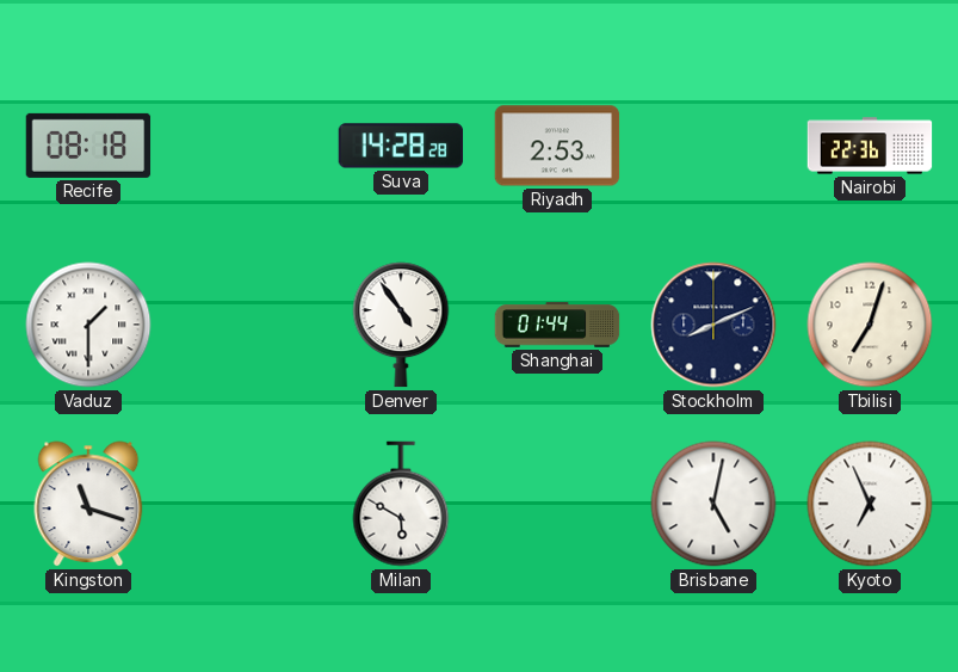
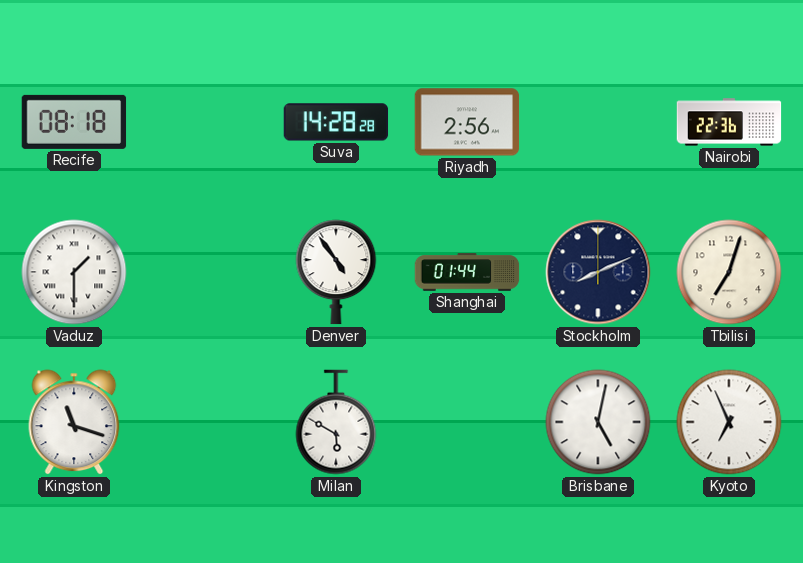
Riyadh: 2:53 -> 2:56
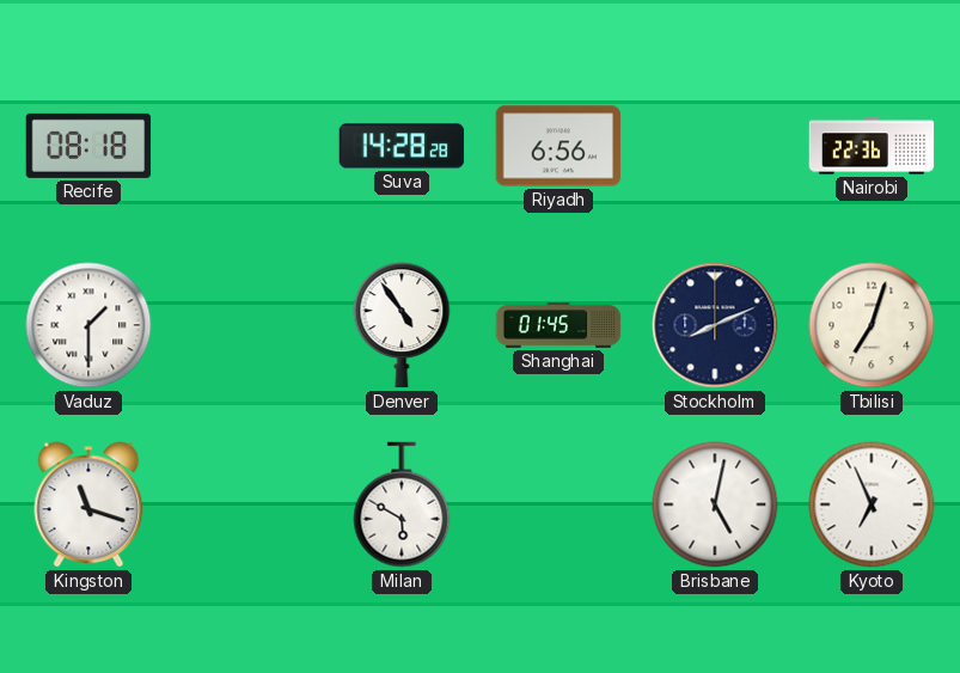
Riyadh: 2:56 -> 6:56
Shanghai: 01:44 -> 01:45
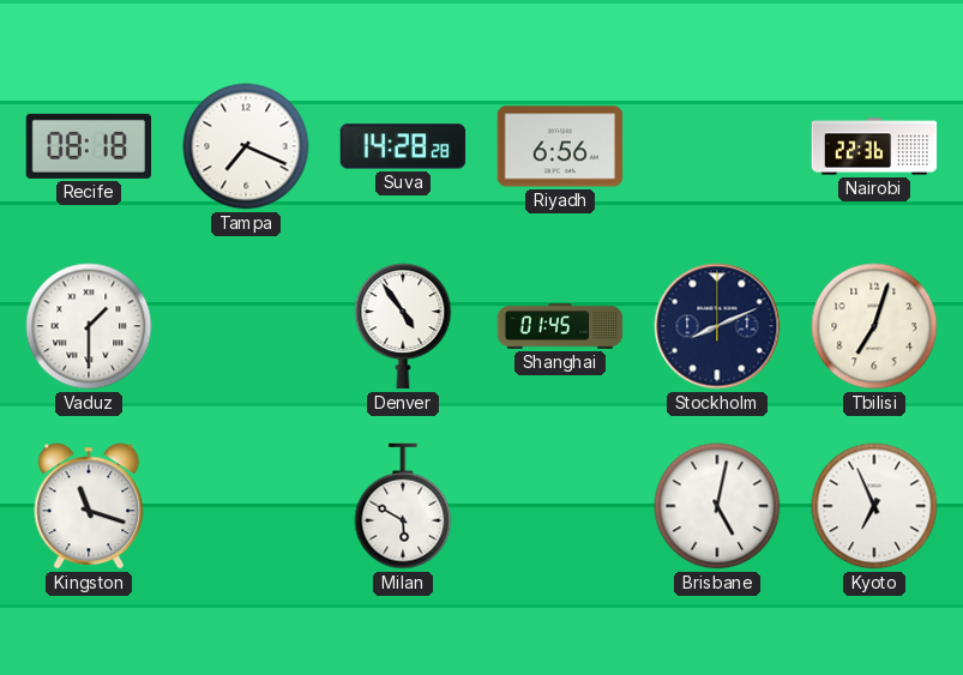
Tampa: none -> 7:19
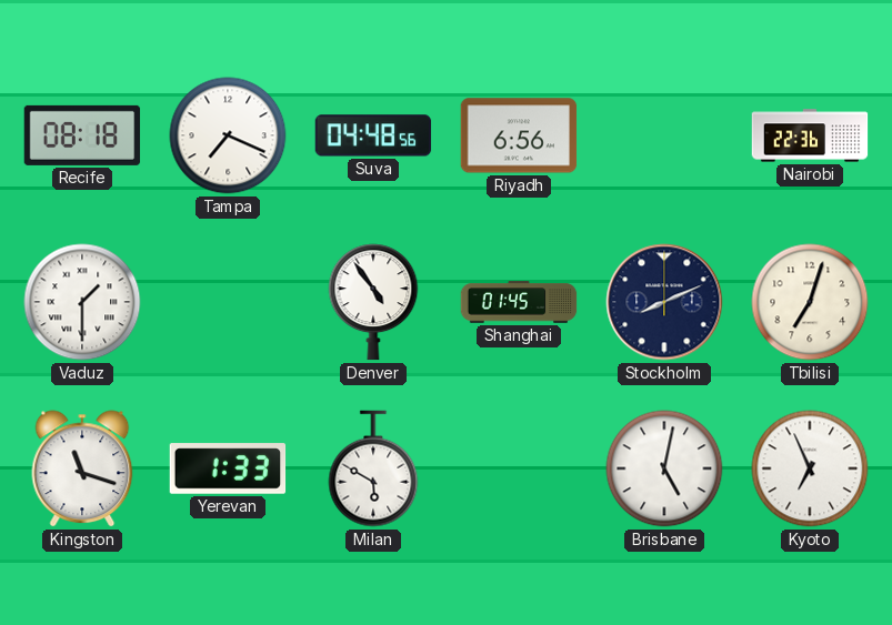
Suva: 14:28 -> 04:48
Yerevan: none -> 1:33
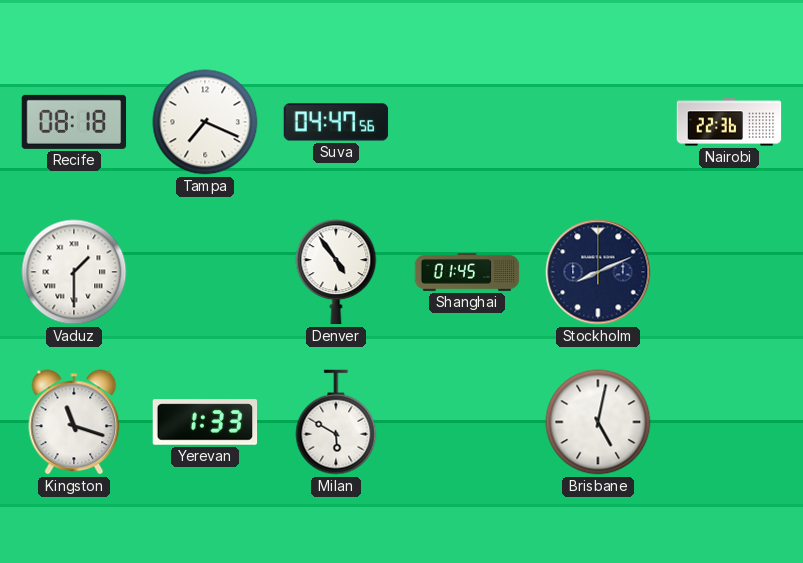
Suva: 04:48 -> 04:47
Riyadh: 6:56 -> none
Tbilisi: 7:03 -> none
Kyoto: 6:56 -> none
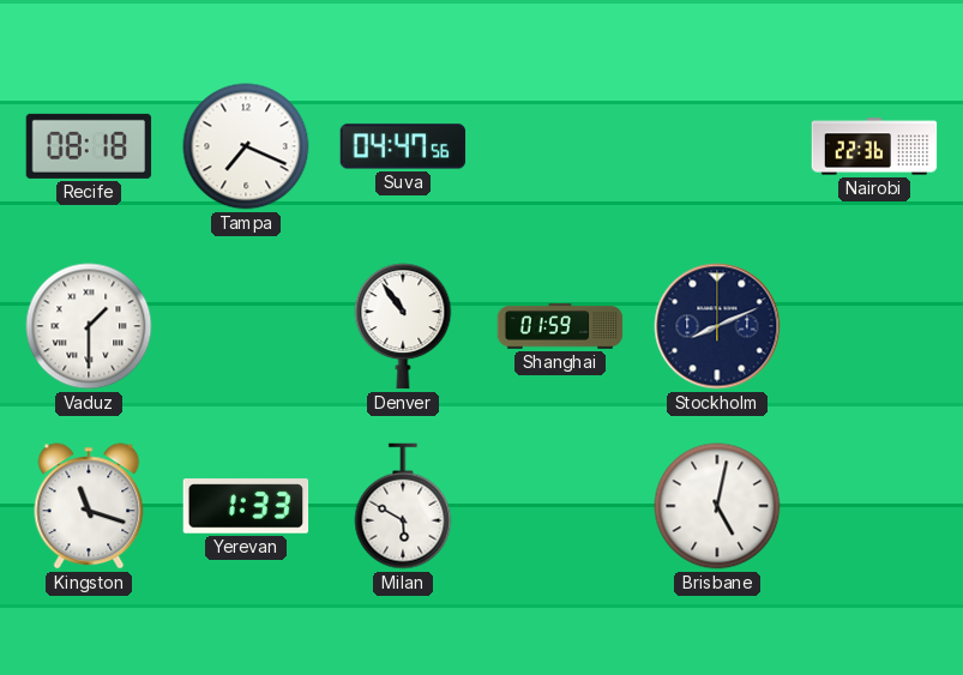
Denver: 4:54 -> 10:54
Shanghai: 01:45 -> 01:59
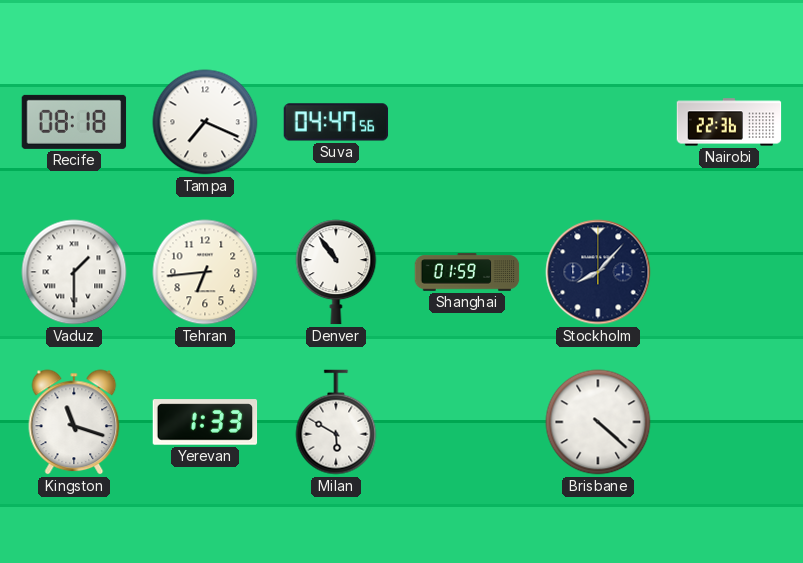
Tehran: none -> 6:44
Stockholm: 8:11 -> 8:07
Brisbane: 5:02 -> 4:22
